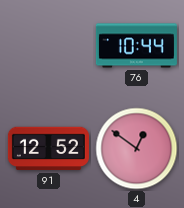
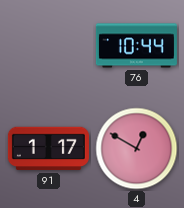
91: 12:52 -> 1:17
4: 12:51 -> 12:50
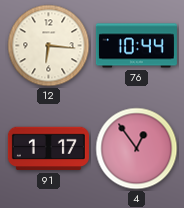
12: none -> 6:16
4: 12:50 -> 12:54
